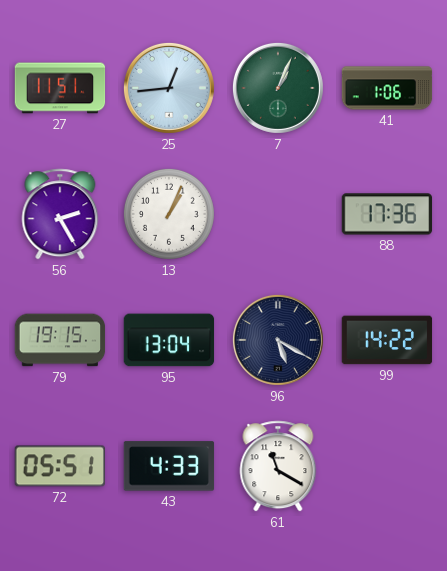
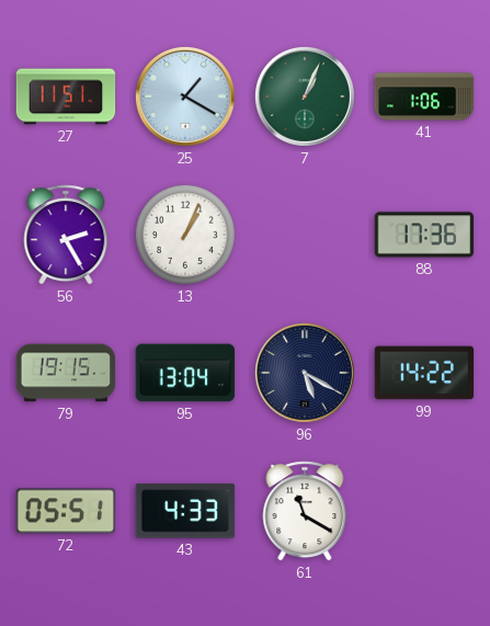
25: 12:44 -> 1:20
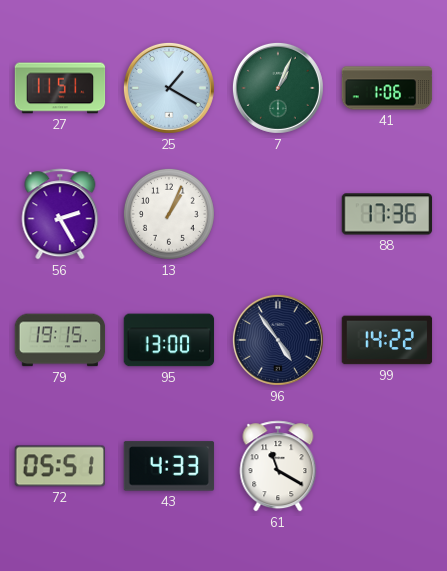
95: 13:04 -> 13:00
96: 5:20 -> 4:54
